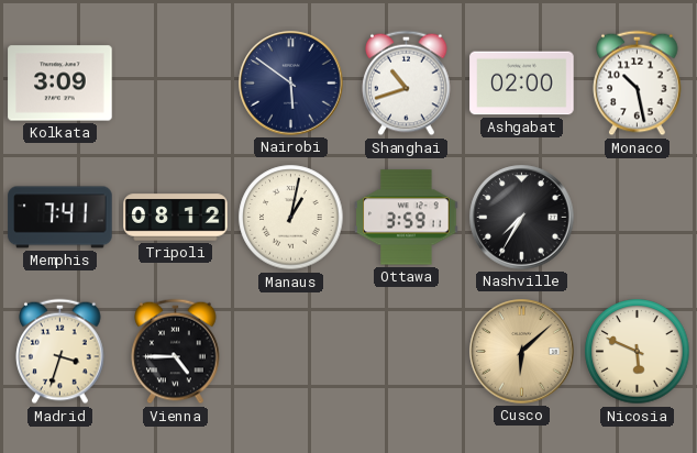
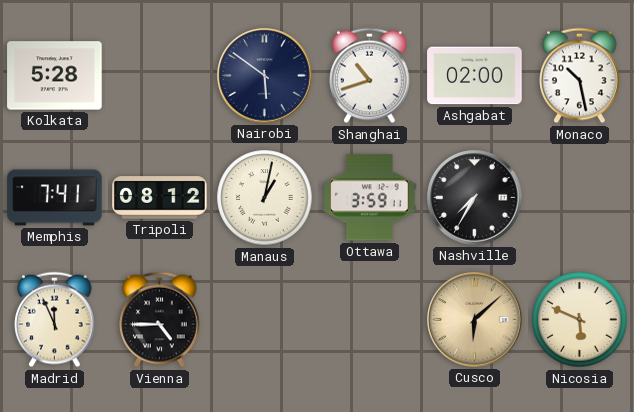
Kolkata: 3:09 -> 5:28
Madrid: 3:33 -> 11:56
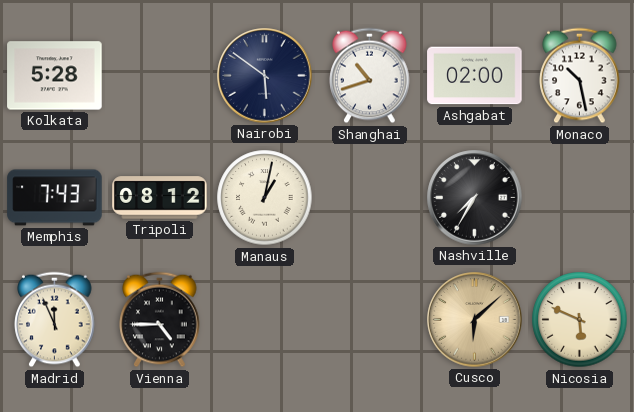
Memphis: 7:41 -> 7:43
Ottawa: 3:59 -> none
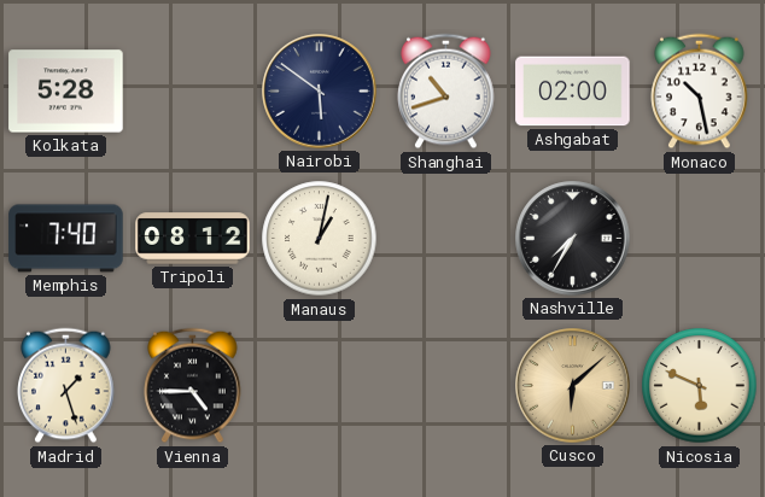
Memphis: 7:43 -> 7:40
Madrid: 11:56 -> 1:27
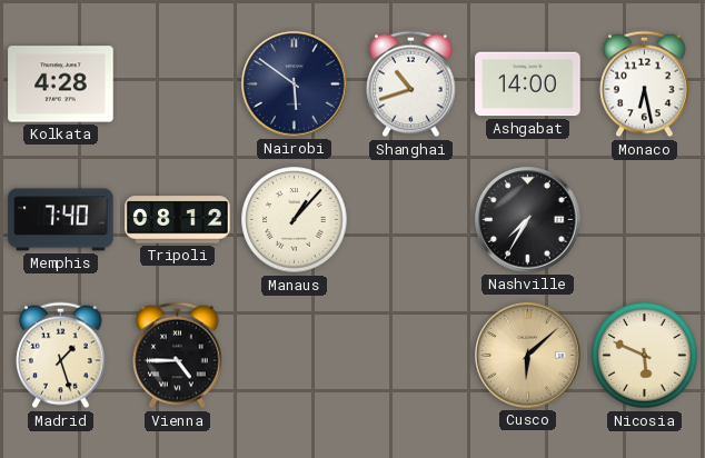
Kolkata: 5:28 -> 4:28
Ashgabat: 02:00 -> 14:00
Monaco: 10:28 -> 6:28
Manaus: 1:02 -> 1:07
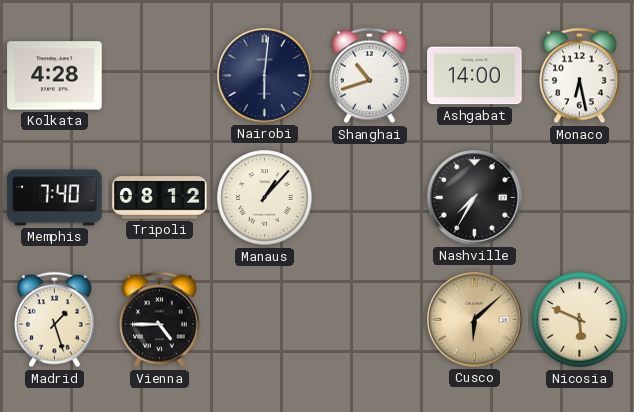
Nairobi: 5:51 -> 6:01
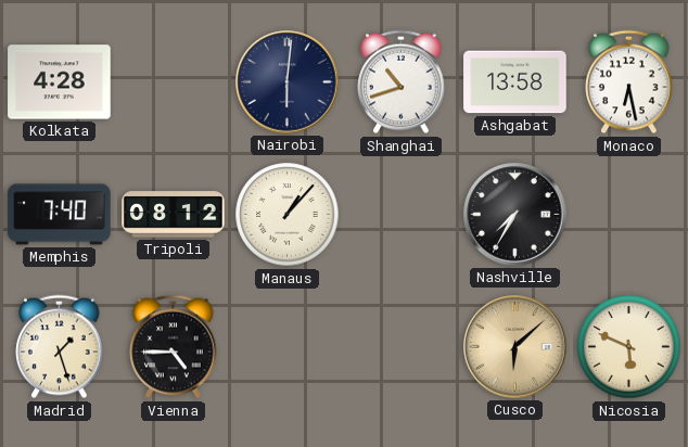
Ashgabat: 14:00 -> 13:58
